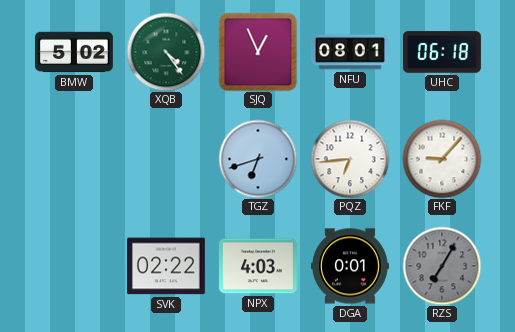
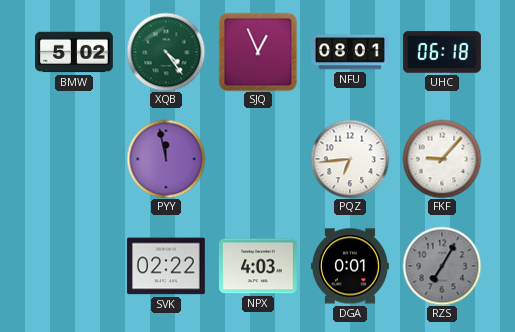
PYY: none -> 11:58
TGZ: 6:42 -> none
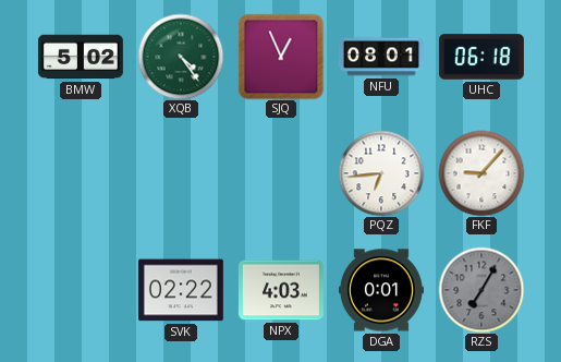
PYY: 11:58 -> none
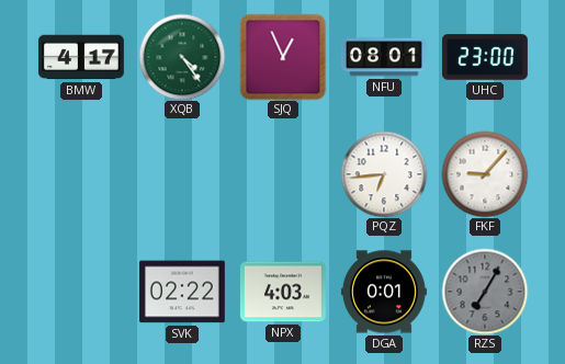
BMW: 5:02 -> 4:17
UHC: 06:18 -> 23:00
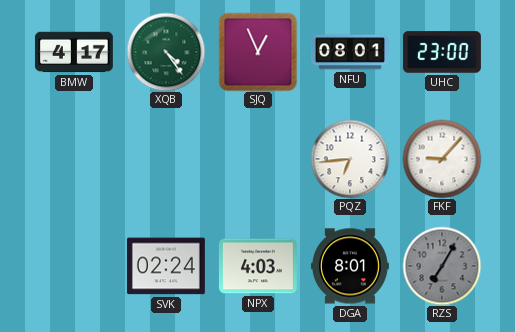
SVK: 02:22 -> 02:24
DGA: 0:01 -> 8:01
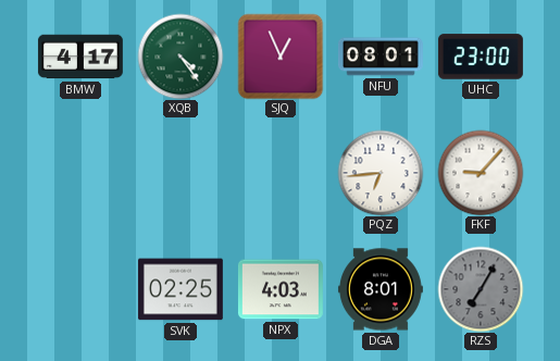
SVK: 02:24 -> 02:25
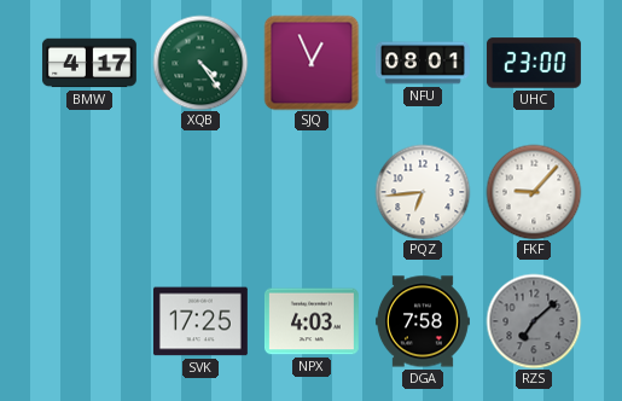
SVK: 02:25 -> 17:25
DGA: 8:01 -> 7:58
RZS: 7:05 -> 7:08
